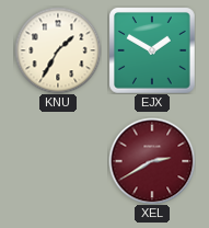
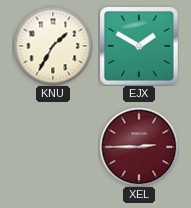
XEL: 2:40 -> 2:45
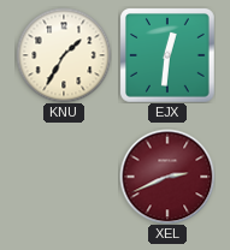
EJX: 1:50 -> 12:31
XEL: 2:45 -> 2:41
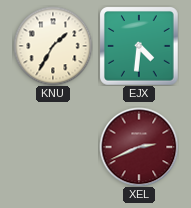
EJX: 12:31 -> 4:31
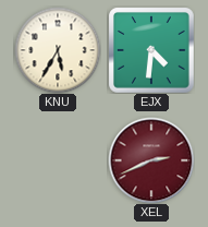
KNU: 1:35 -> 5:35
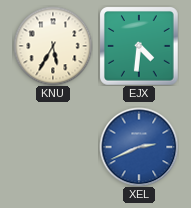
XEL dial: burgundy -> blue
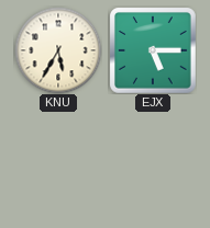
EJX: 4:31 -> 5:15
XEL: 2:41 -> none
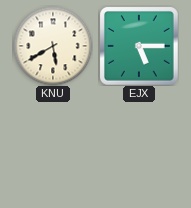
KNU: 5:35 -> 5:40
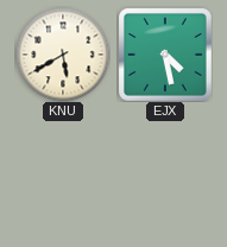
EJX: 5:15 -> 4:28
